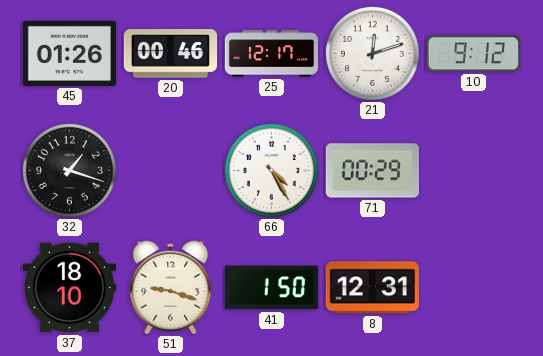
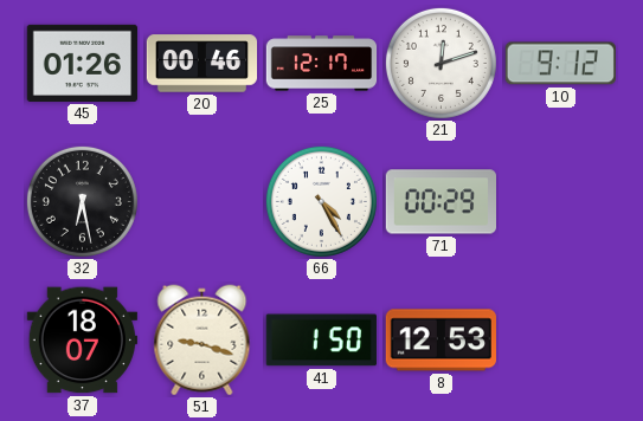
32: 1:18 -> 6:28
37: 18:10 -> 18:07
8: 12:31 -> 12:53
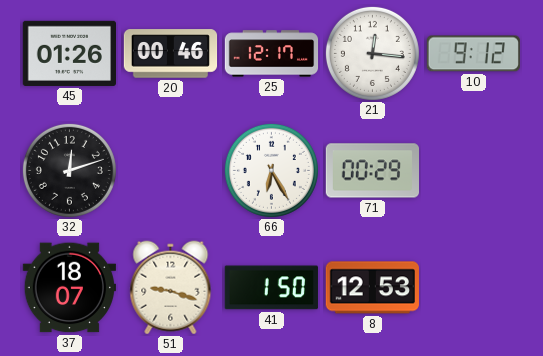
21: 12:12 -> 12:16
32: 6:28 -> 12:12
66: 4:25 -> 6:25
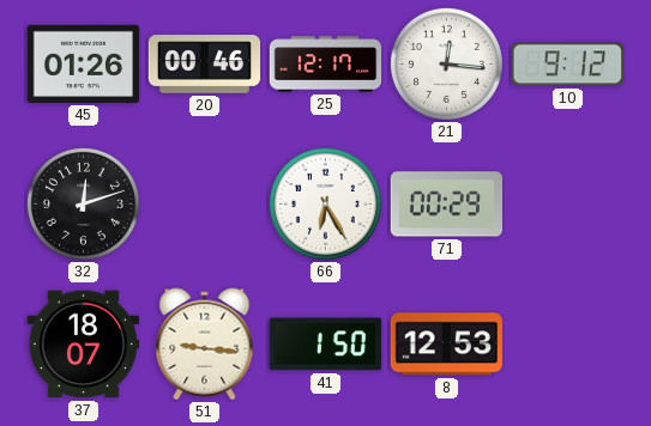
51: 9:18 -> 9:16
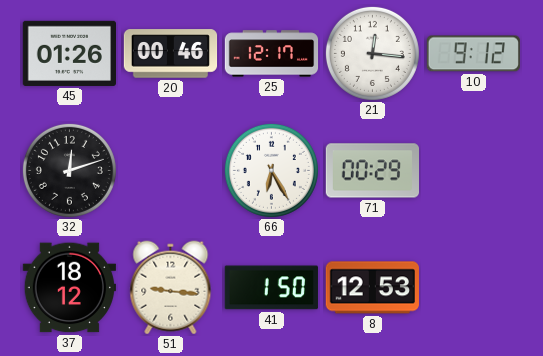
37: 18:07 -> 18:12
